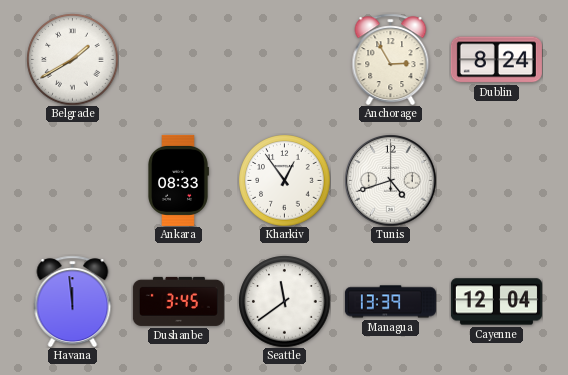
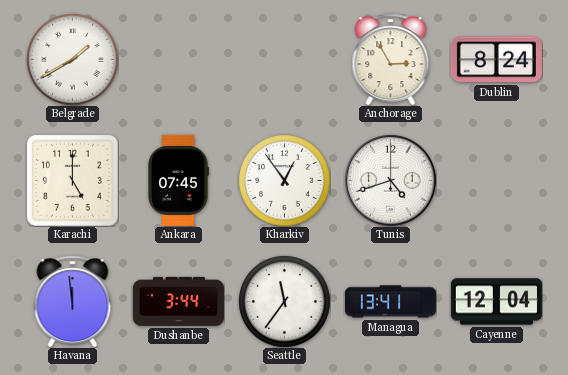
Karachi: none -> 5:00
Ankara: 08:33 -> 07:45
Dushanbe: 3:45 -> 3:44
Seattle: 11:39 -> 11:36
Managua: 13:39 -> 13:41
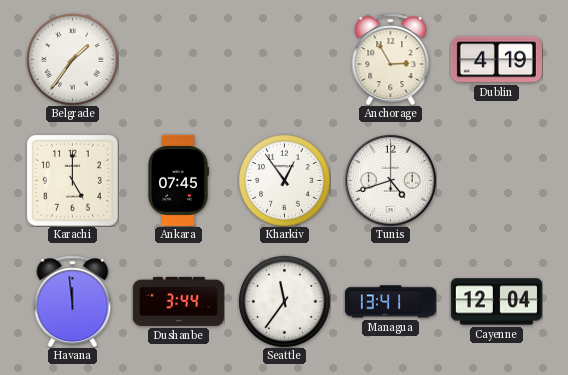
Belgrade: 1:40 -> 1:36
Dublin: 8:24 -> 4:19
